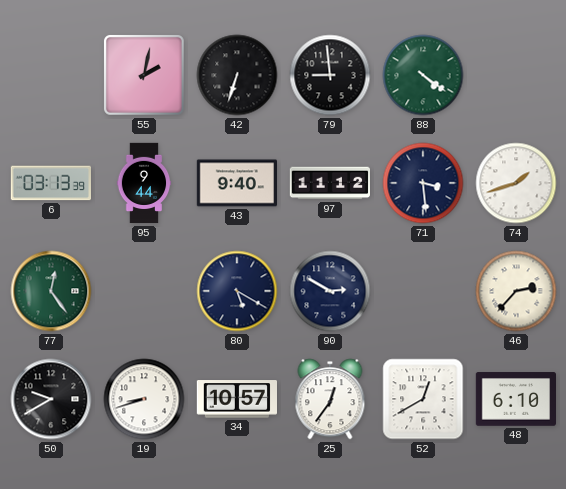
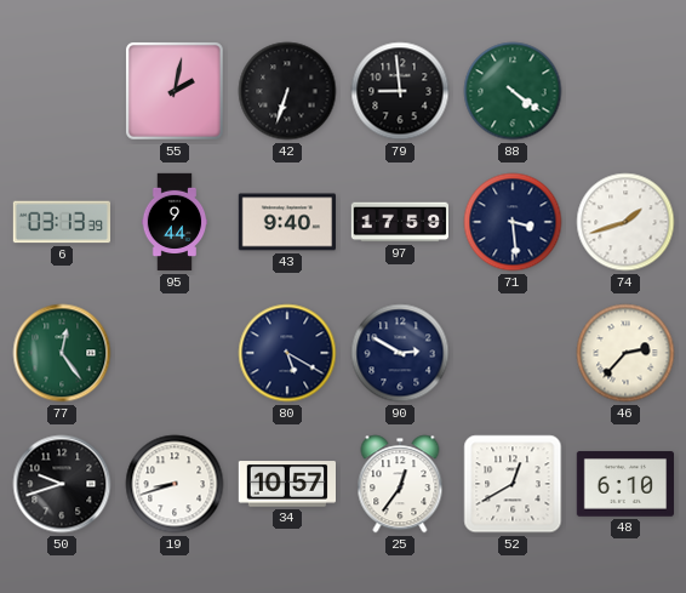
97: 11:12 -> 17:59
50: 9:40 -> 9:42
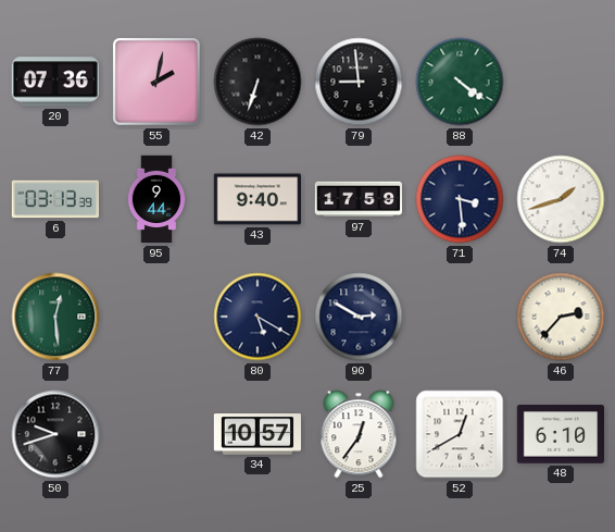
20: none -> 07:36
77: 12:24 -> 12:29
19: 8:42 -> none
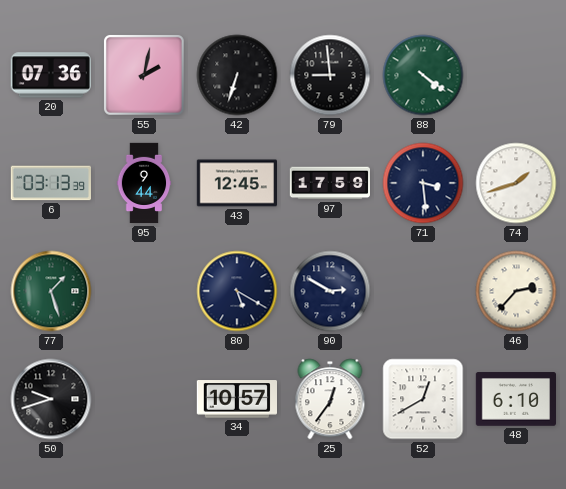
43: 9:40 -> 12:45
77: 12:29 -> 1:27
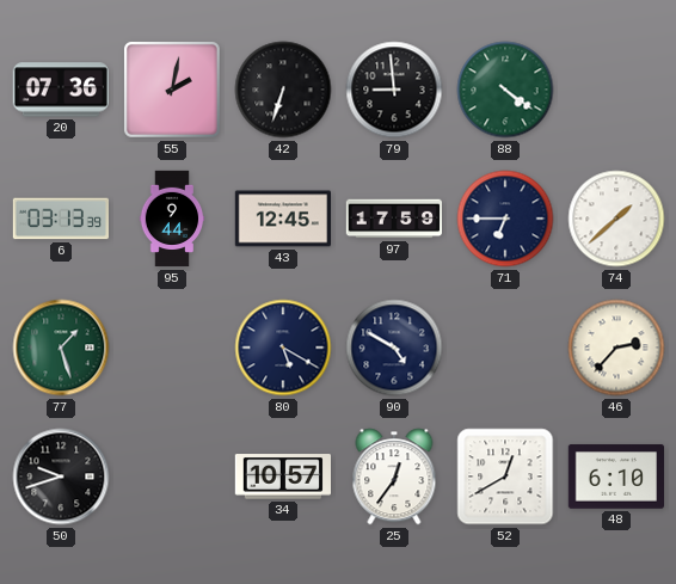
71: 3:29 -> 6:45
74: 1:42 -> 1:38
90: 2:50 -> 4:50
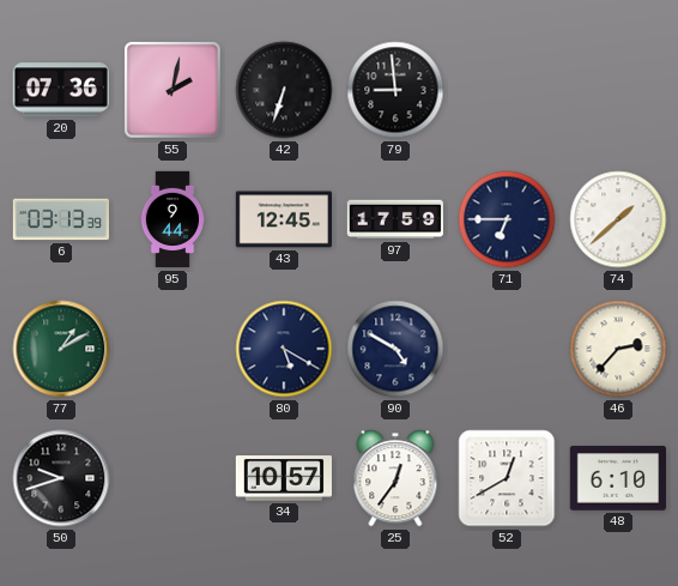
88: 4:21 -> none
77: 1:27 -> 1:10
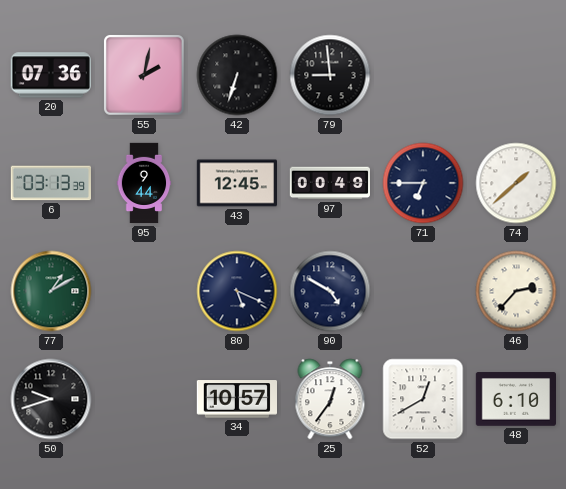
97: 17:59 -> 00:49
80: 5:20 -> 5:19
